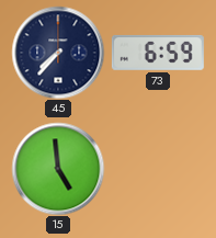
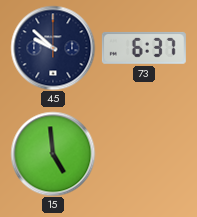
45: 7:37 -> 9:52
73: 6:59 -> 6:37
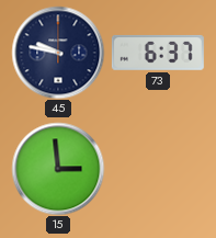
45: 9:52 -> 9:47
15: 4:59 -> 2:59
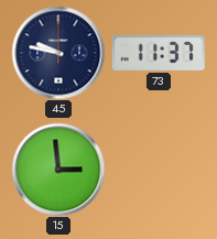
73: 6:37 -> 11:37
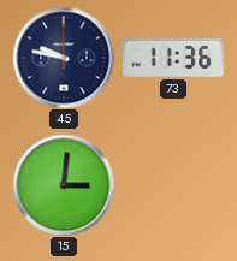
73: 11:37 -> 11:36
15: 2:59 -> 3:01
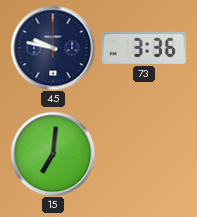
73: 11:36 -> 3:36
15: 3:01 -> 7:01
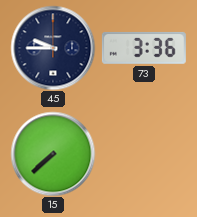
45: 9:47 -> 9:45
15: 7:01 -> 7:38
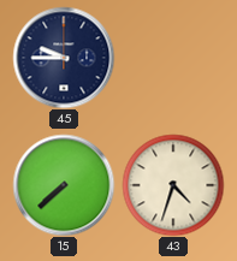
73: 3:36 -> none
43: none -> 4:33
